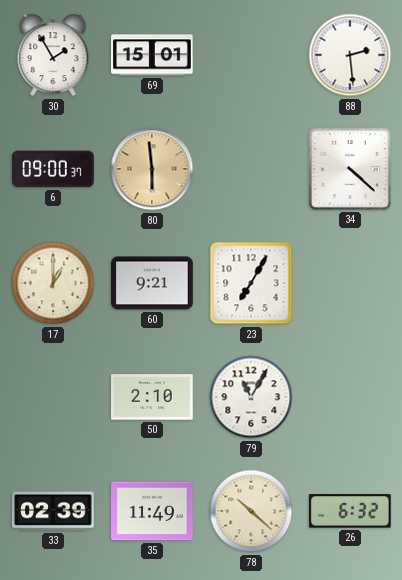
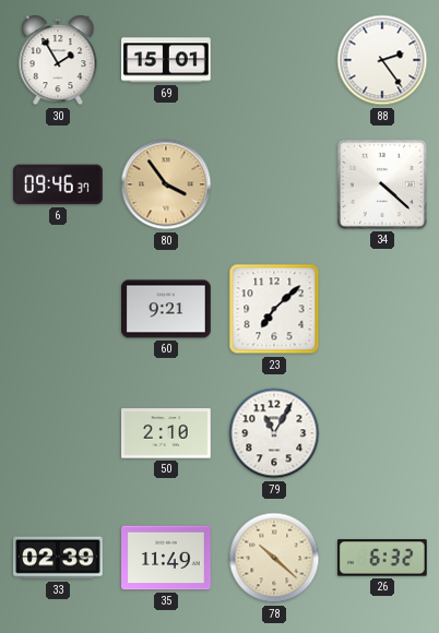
88: 2:29 -> 2:24
6: 09:00 -> 09:46
80: 5:59 -> 3:54
17: 1:00 -> none
23: 7:05 -> 7:08
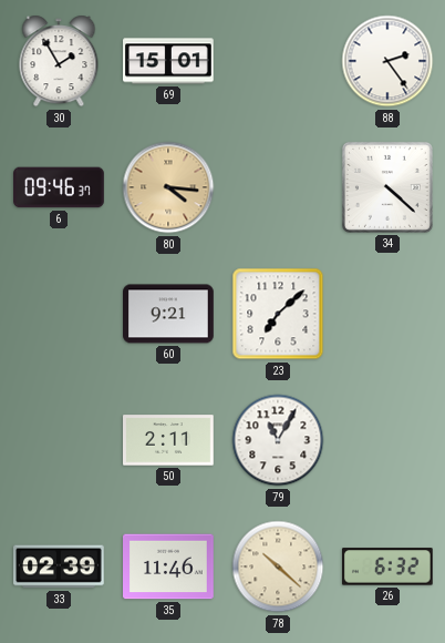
80: 3:54 -> 4:16
50: 2:10 -> 2:11
35: 11:49 -> 11:46
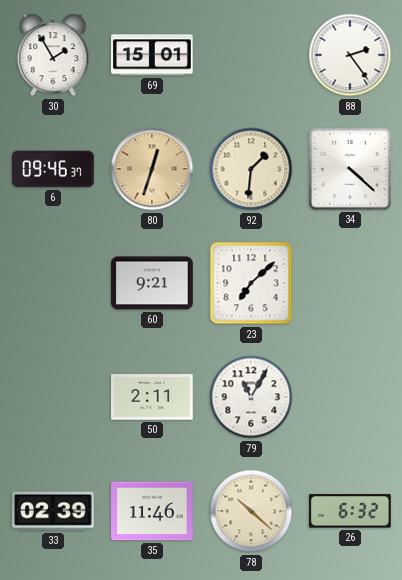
80: 4:16 -> 12:33
92: none -> 1:31
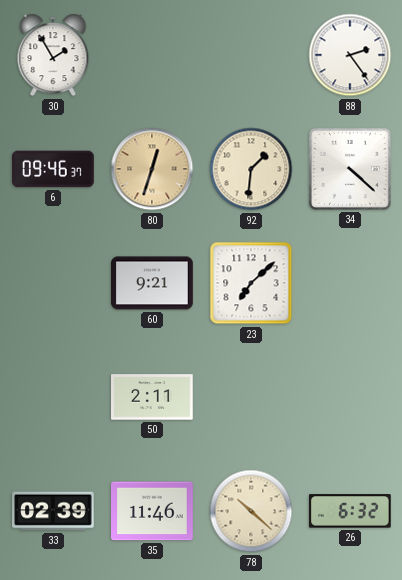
69: 15:01 -> none
79: 11:05 -> none
